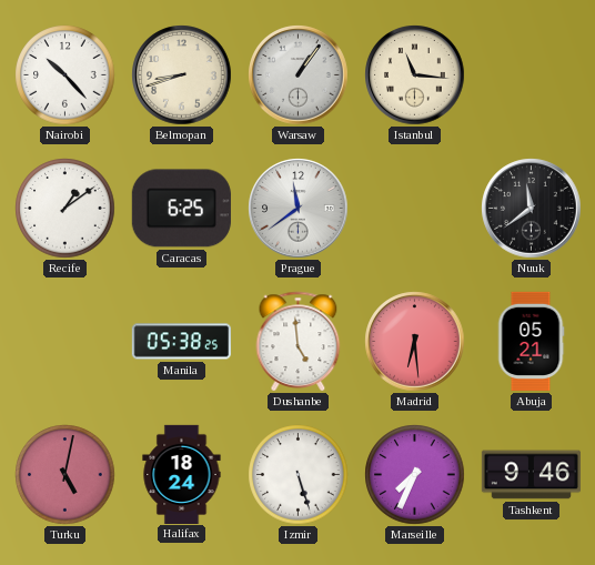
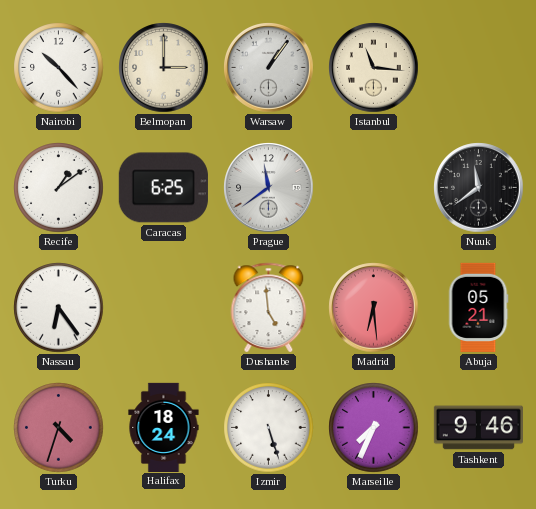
Belmopan: 8:42 -> 3:00
Nassau: none -> 6:24
Manila: 05:38 -> none
Turku: 5:02 -> 4:33
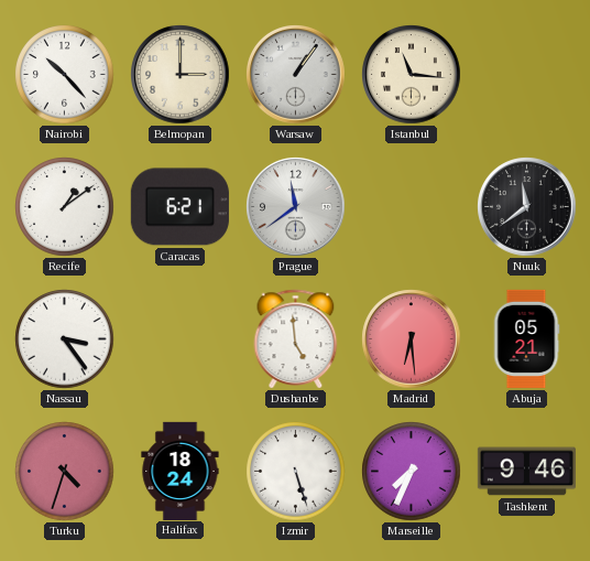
Caracas: 6:25 -> 6:21
Nassau: 6:24 -> 3:24
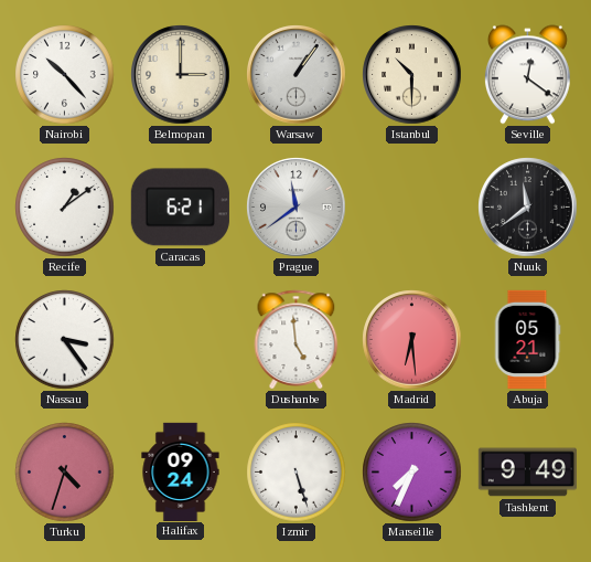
Istanbul: 11:16 -> 10:30
Seville: none -> 12:21
Halifax: 18:24 -> 09:24
Tashkent: 9:46 -> 9:49
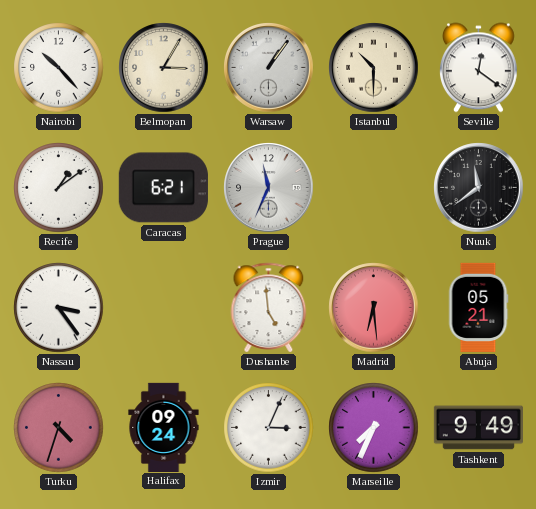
Belmopan: 3:00 -> 3:05
Prague: 11:39 -> 11:34
Izmir: 5:27 -> 3:04
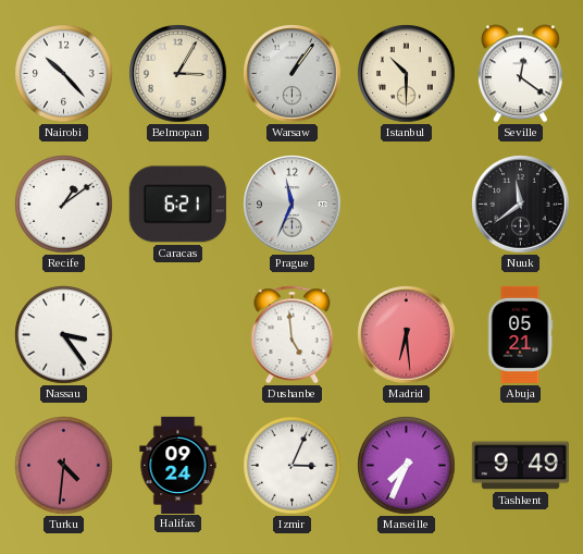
Turku: 4:33 -> 4:31
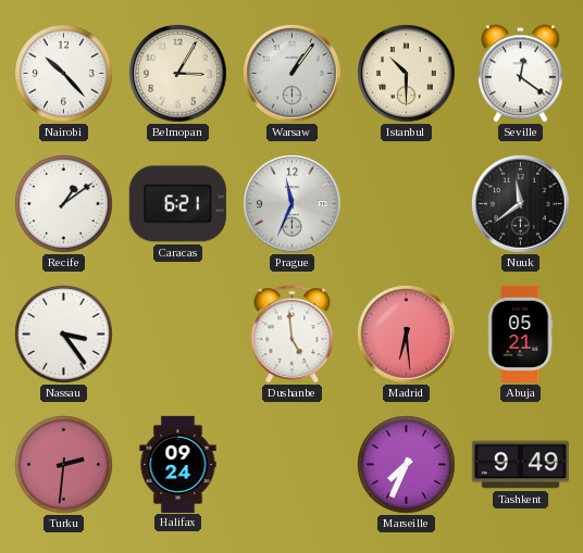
Turku: 4:31 -> 2:31
Izmir: 3:04 -> none
